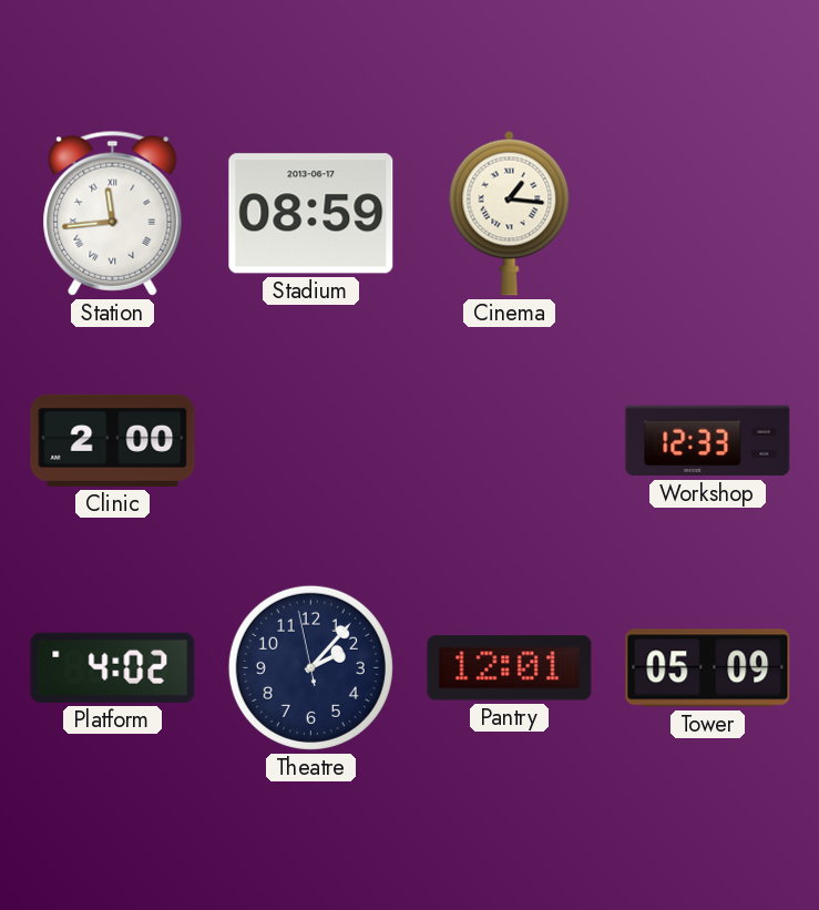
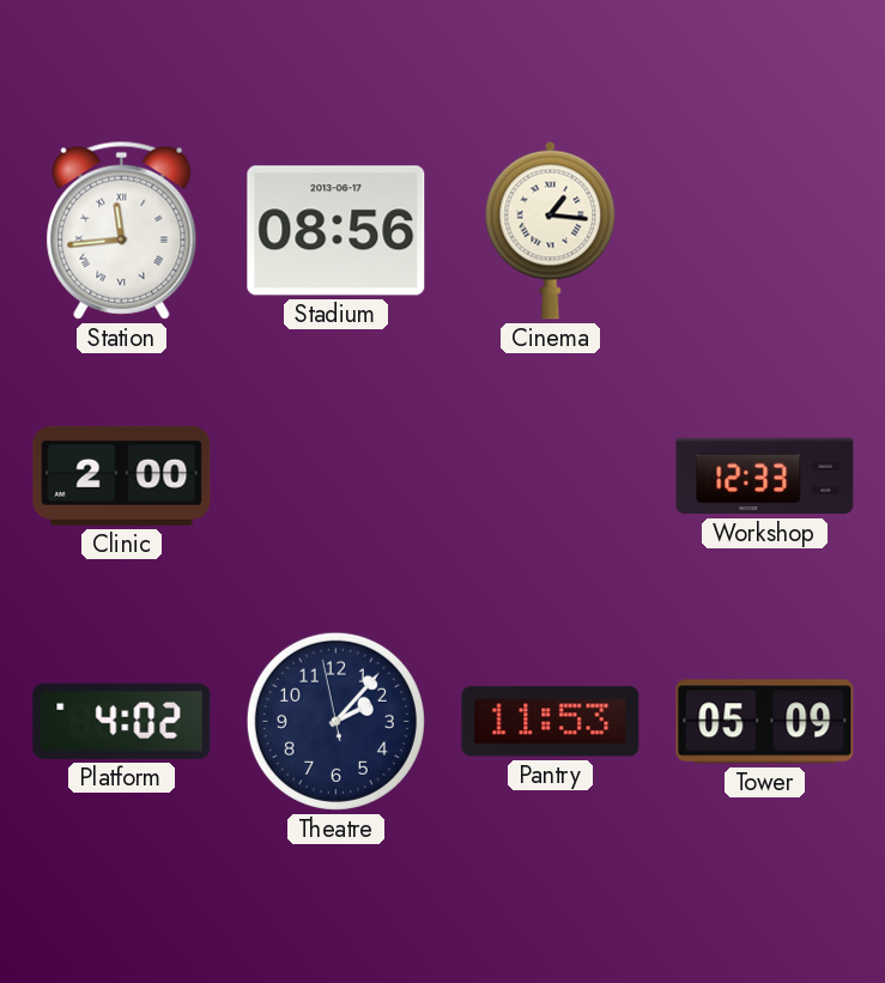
Stadium: 08:59 -> 08:56
Pantry: 12:01 -> 11:53
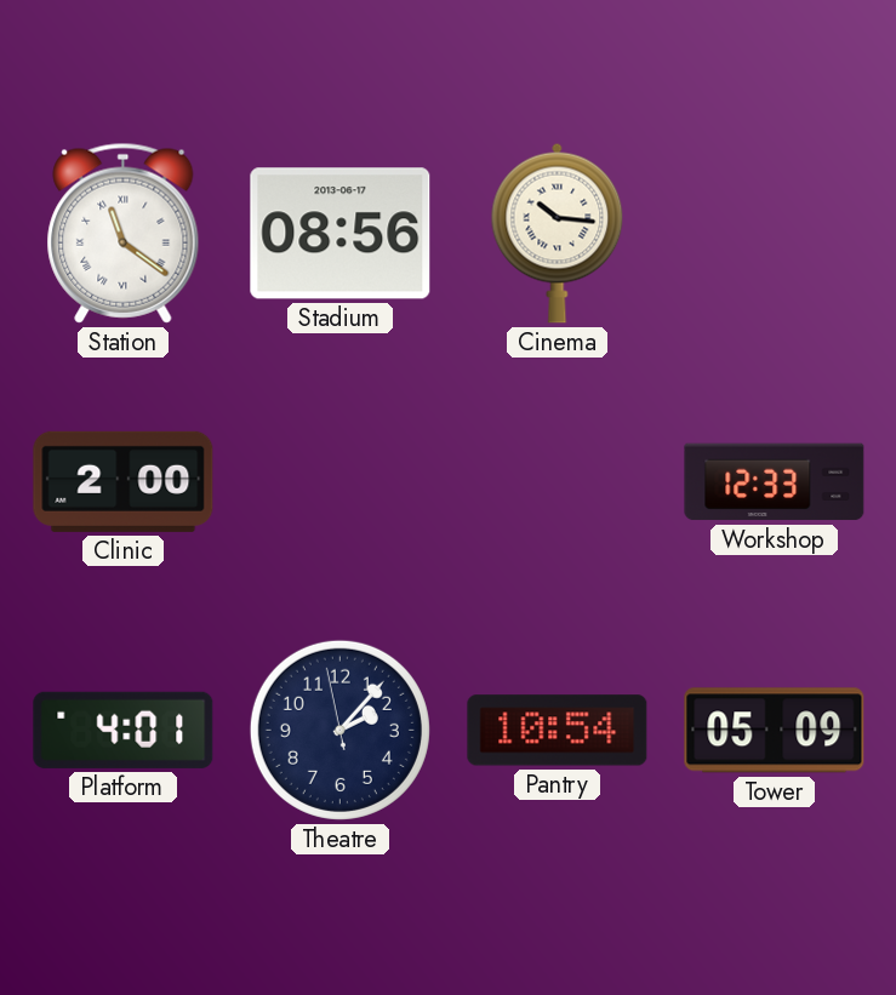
Station: 11:44 -> 11:21
Cinema: 1:16 -> 10:16
Platform: 4:02 -> 4:01
Pantry: 11:53 -> 10:54
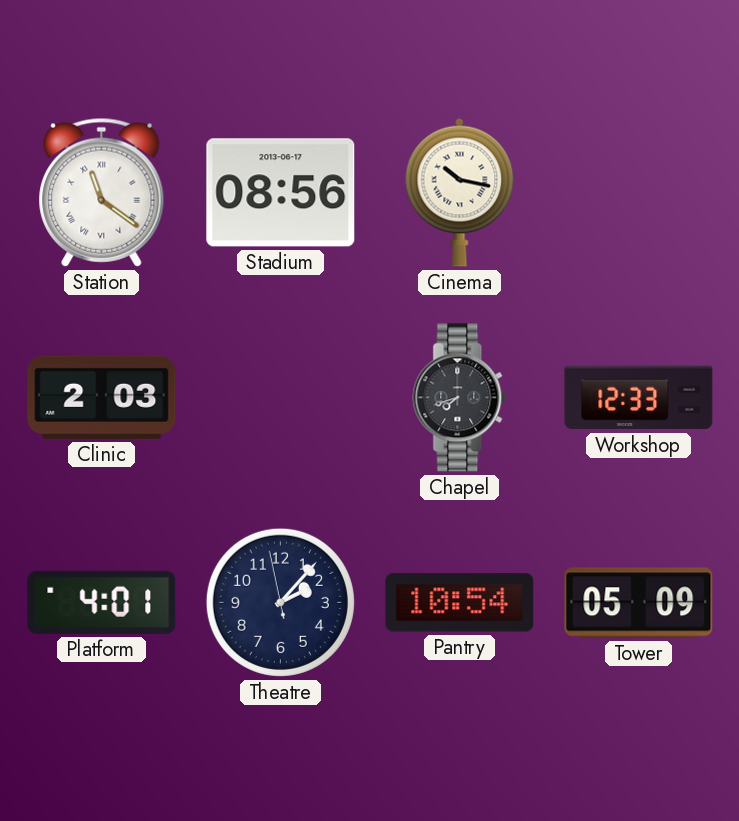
Cinema: 10:16 -> 10:17
Clinic: 2:00 -> 2:03
Chapel: none -> 7:42
